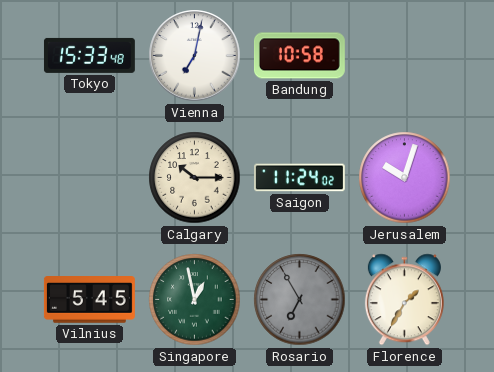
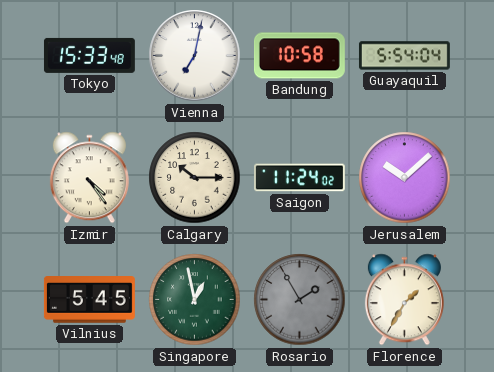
Guayaquil: none -> 5:54
Izmir: none -> 4:24
Jerusalem: 10:03 -> 10:08
Rosario: 6:55 -> 1:55
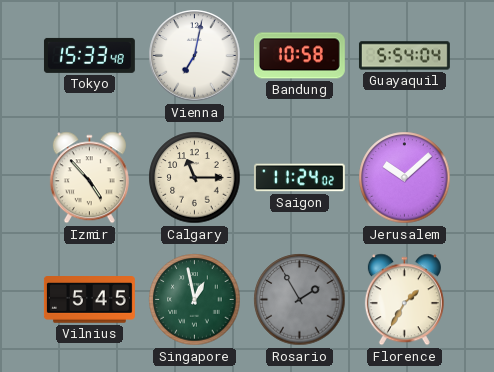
Izmir: 4:24 -> 4:53
Calgary: 10:15 -> 11:15
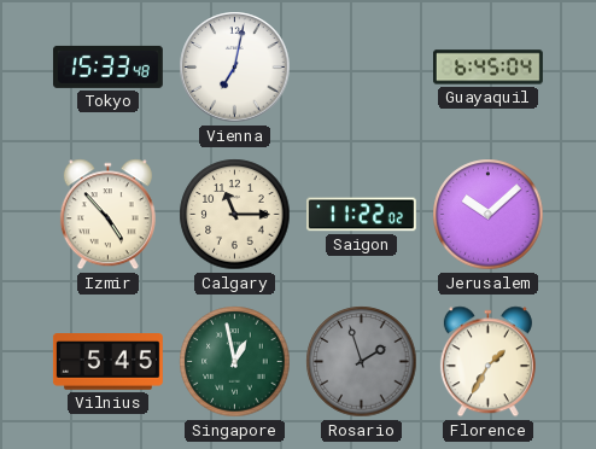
Bandung: 10:58 -> none
Guayaquil: 5:54 -> 6:45
Saigon: 11:24 -> 11:22
Rosario: 1:55 -> 1:57
